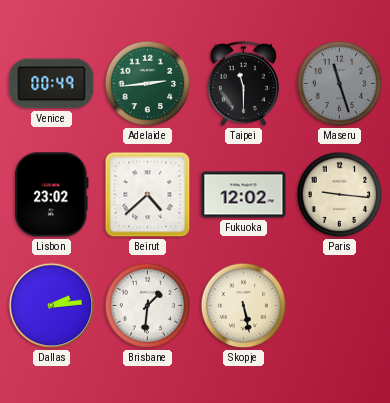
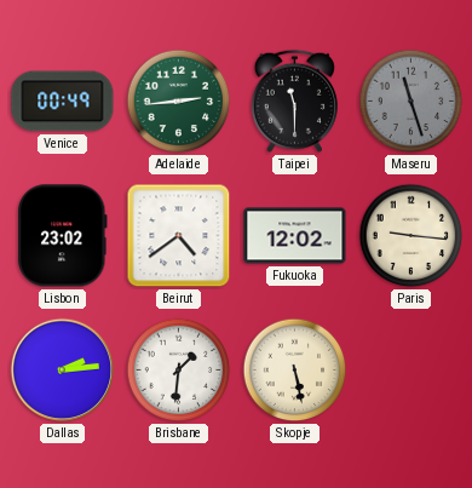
Beirut: 4:38 -> 4:39
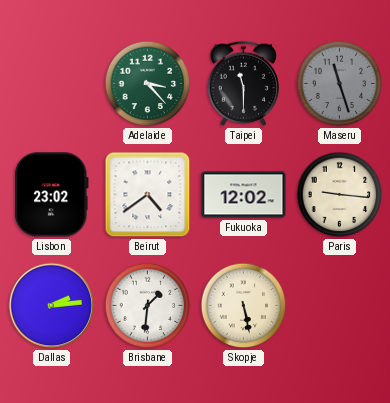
Venice: 00:49 -> none
Adelaide: 2:44 -> 3:23
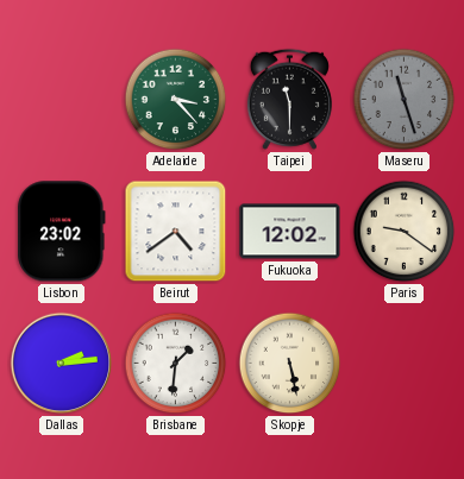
Paris: 9:16 -> 9:21
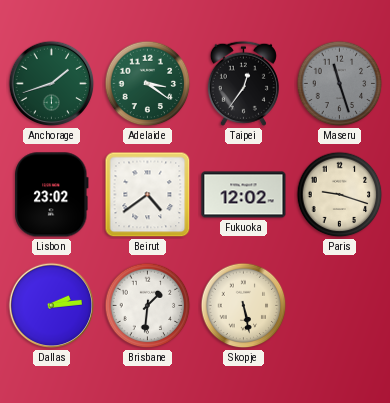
Anchorage: none -> 1:42
Adelaide: 3:23 -> 3:21
Taipei: 11:30 -> 12:36
Paris: 9:21 -> 9:18
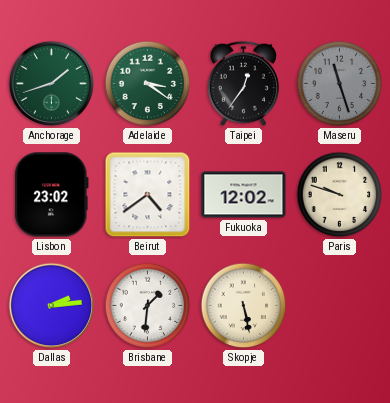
Paris: 9:18 -> 9:48
